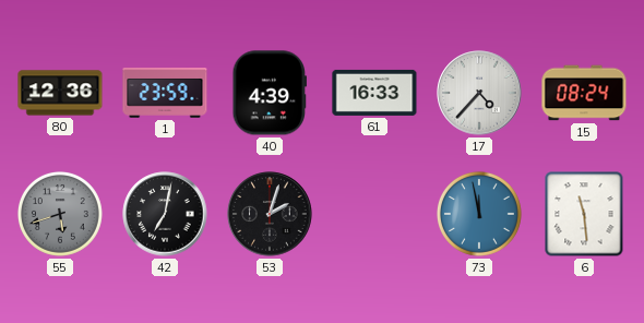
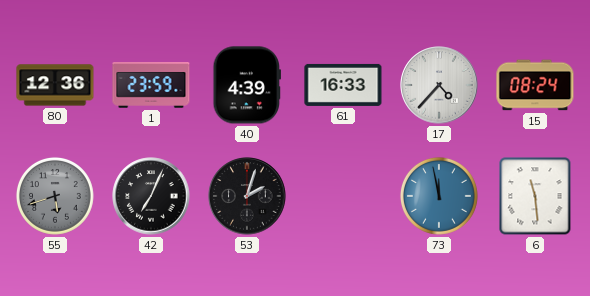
42: 7:02 -> 7:04
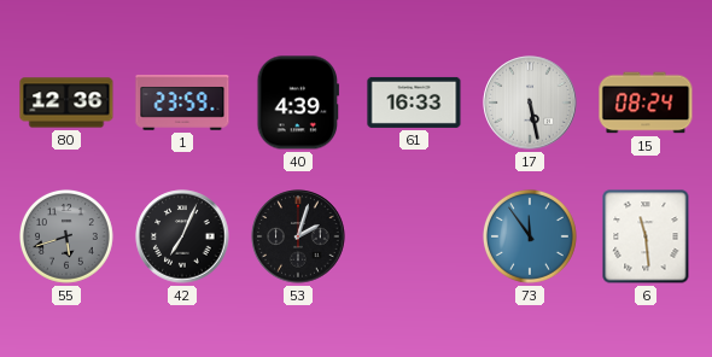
17: 4:37 -> 5:28
73: 11:58 -> 11:54
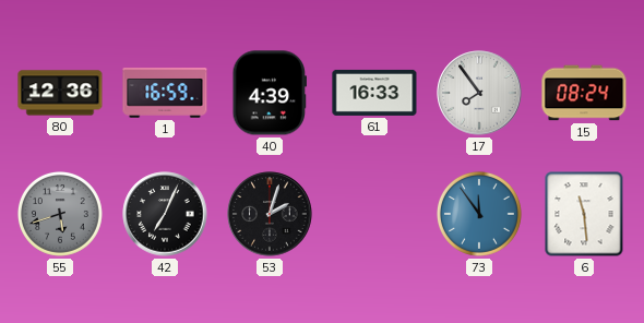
1: 23:59 -> 16:59
17: 5:28 -> 7:54
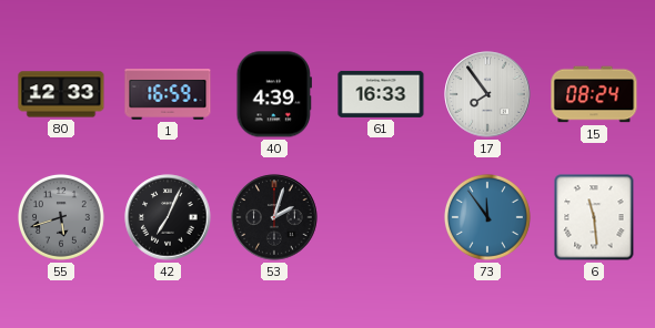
80: 12:36 -> 12:33
